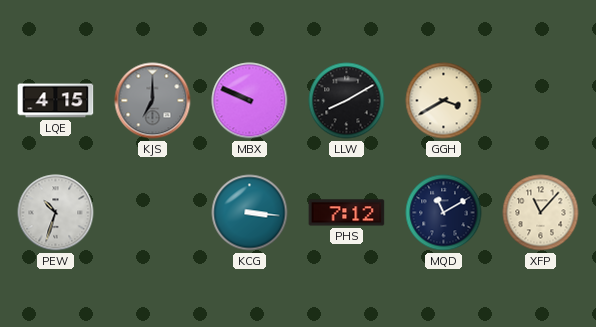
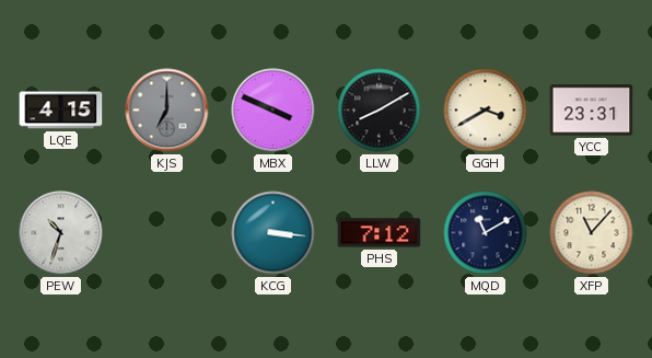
MBX: 9:49 -> 3:49
YCC: none -> 23:31
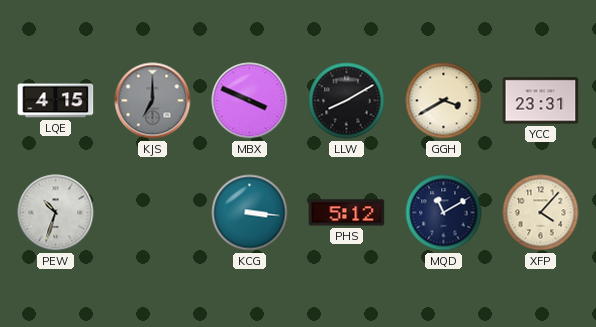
PHS: 7:12 -> 5:12
XFP: 11:07 -> 4:07
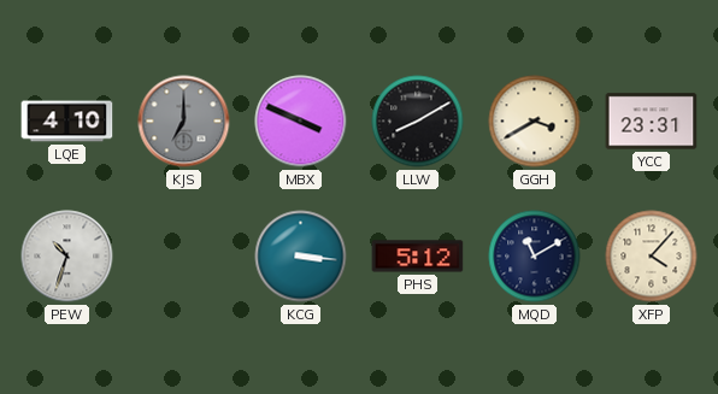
LQE: 4:15 -> 4:10
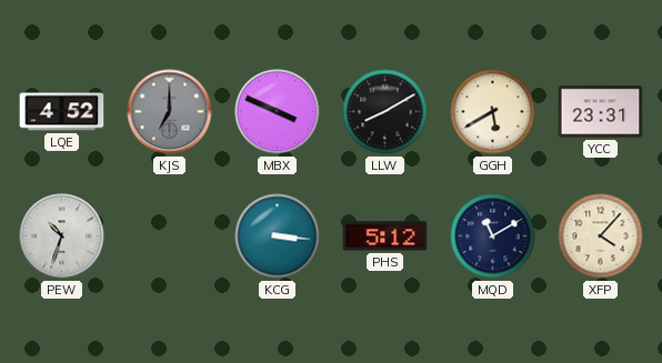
LQE: 4:10 -> 4:52
GGH: 3:40 -> 5:40
